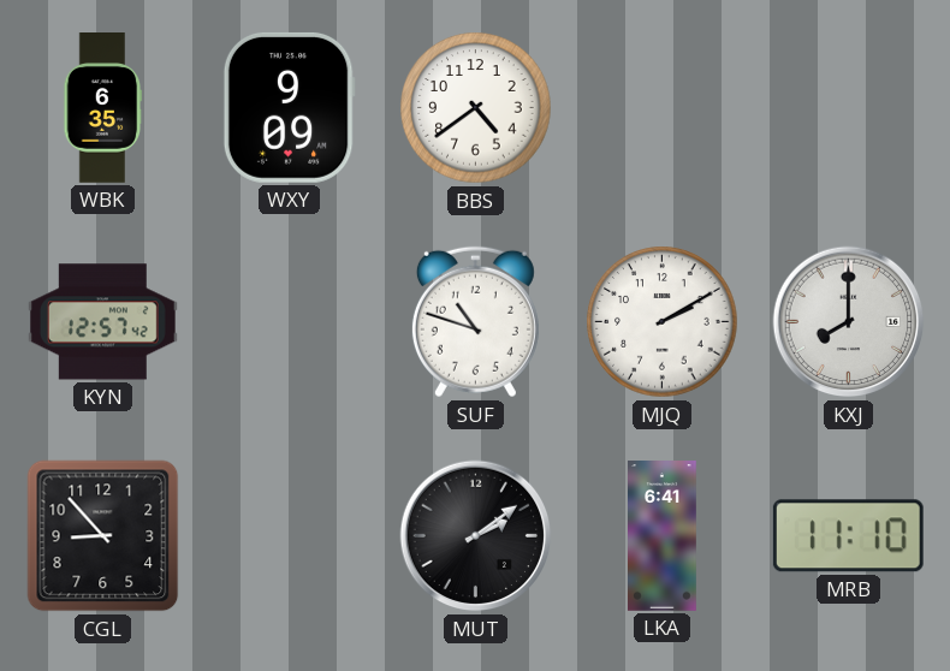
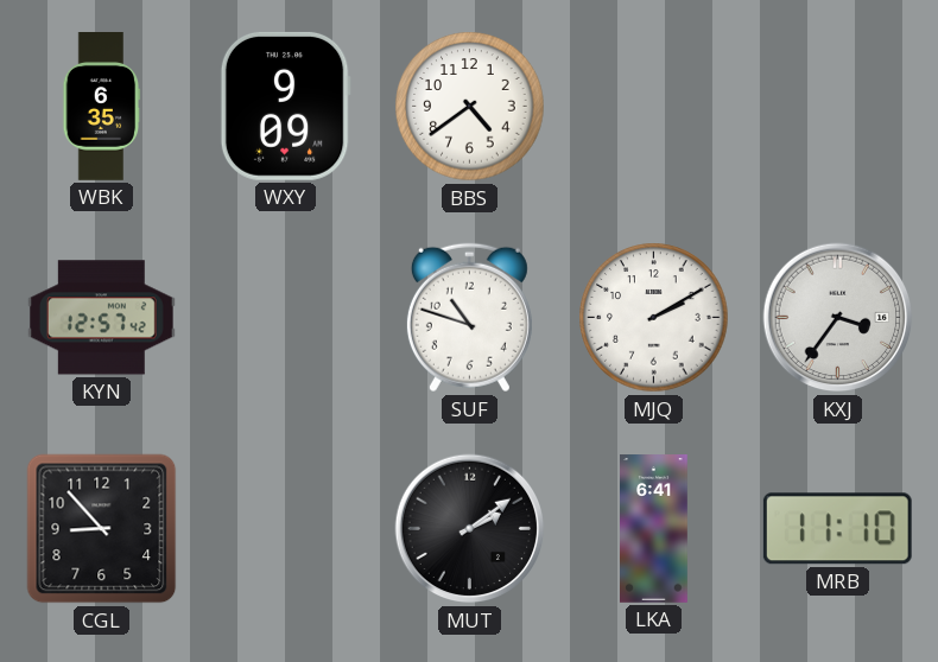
KXJ: 8:00 -> 3:36
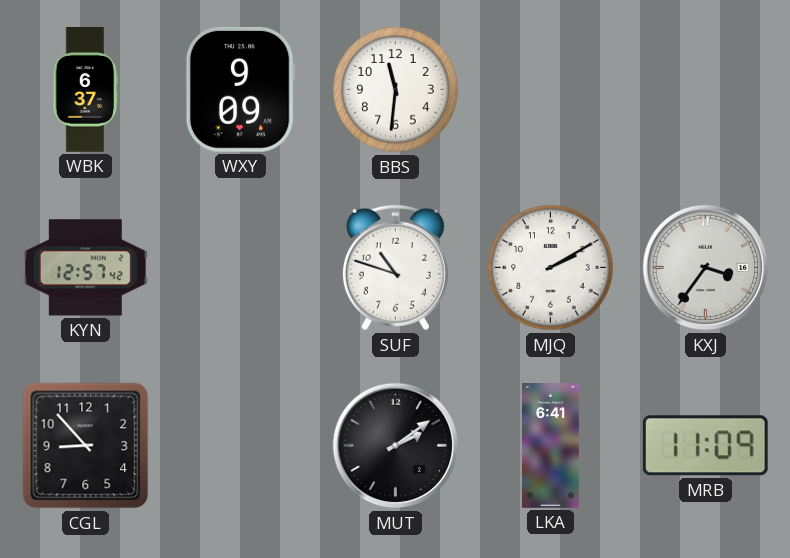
WBK: 6:35 -> 6:37
BBS: 4:39 -> 11:31
MRB: 11:10 -> 11:09
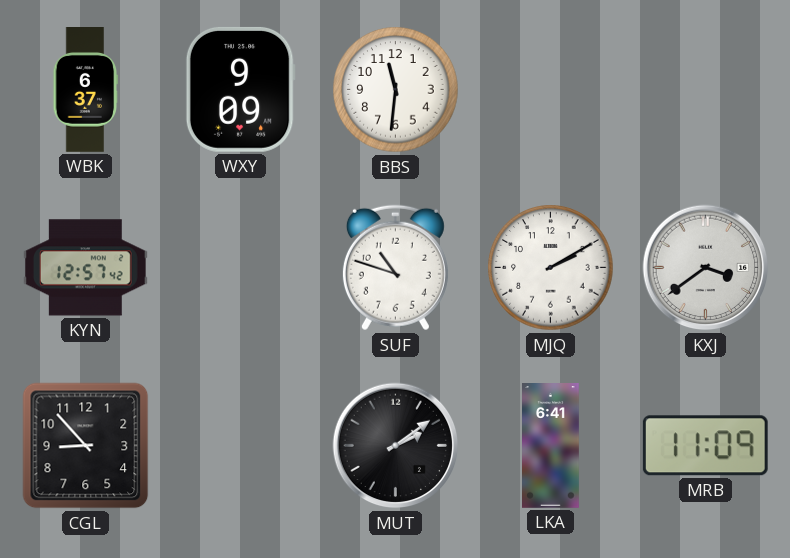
KXJ: 3:36 -> 3:39
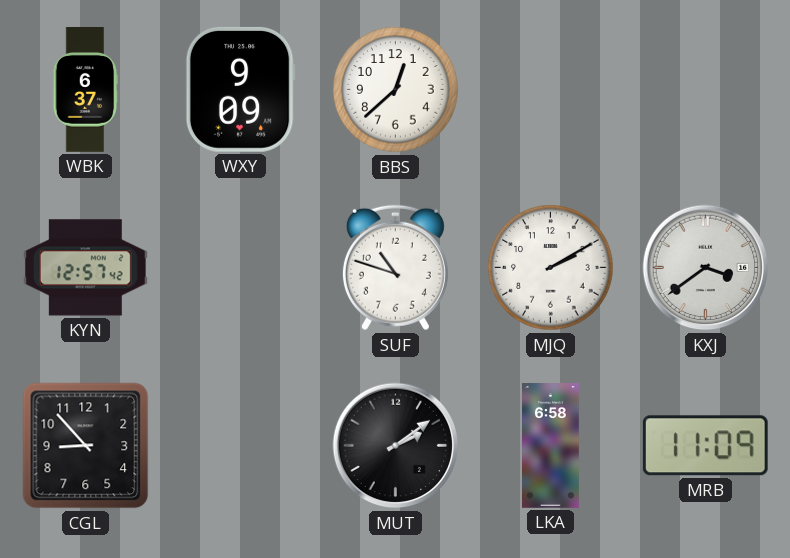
BBS: 11:31 -> 12:38
LKA: 6:41 -> 6:58
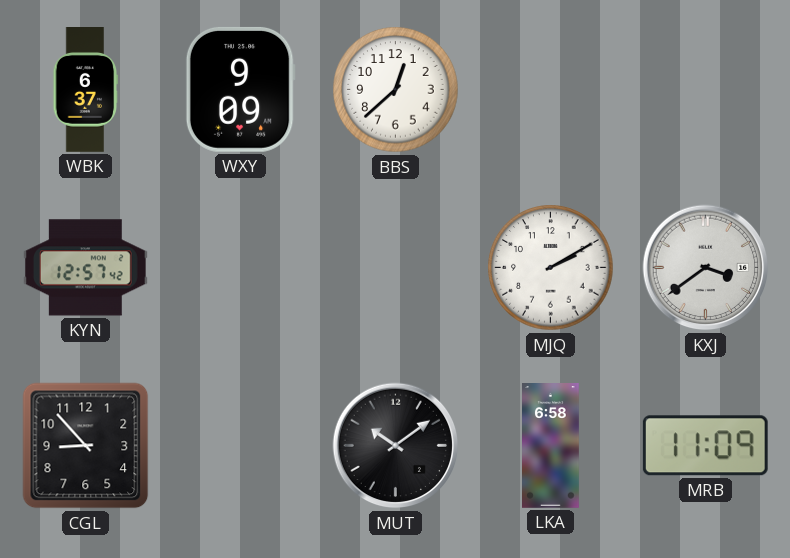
SUF: 10:48 -> none
MUT: 2:09 -> 10:09
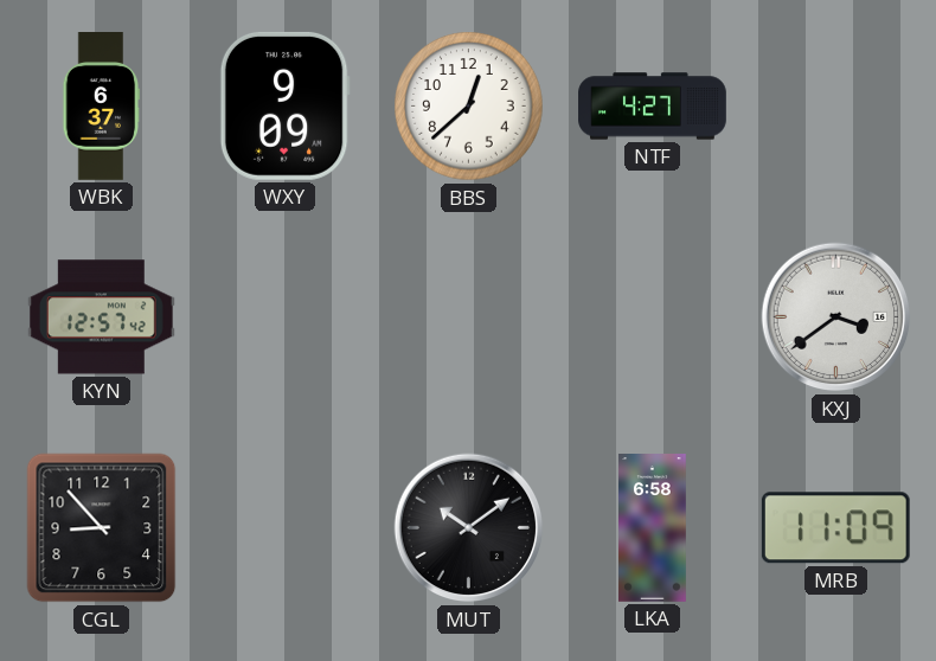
NTF: none -> 4:27
MJQ: 2:10 -> none
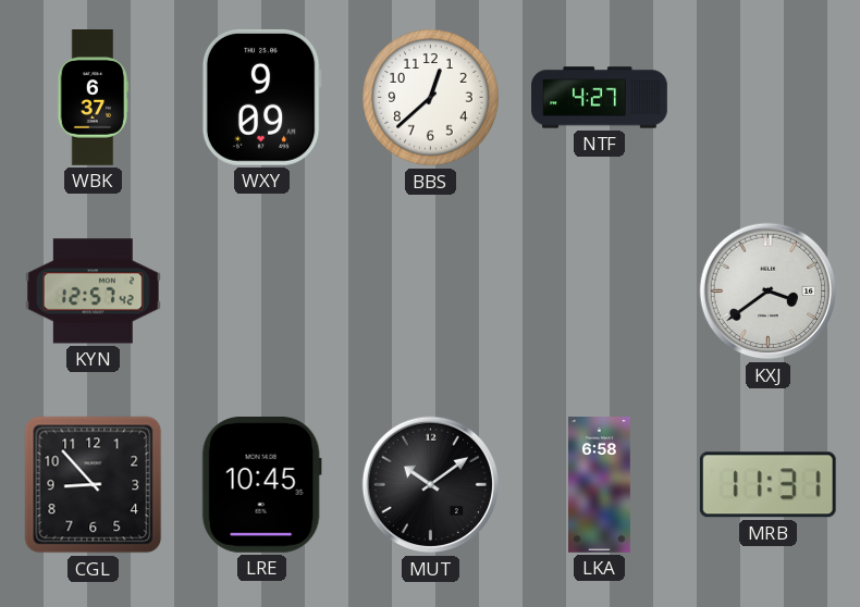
LRE: none -> 10:45
MRB: 11:09 -> 11:31
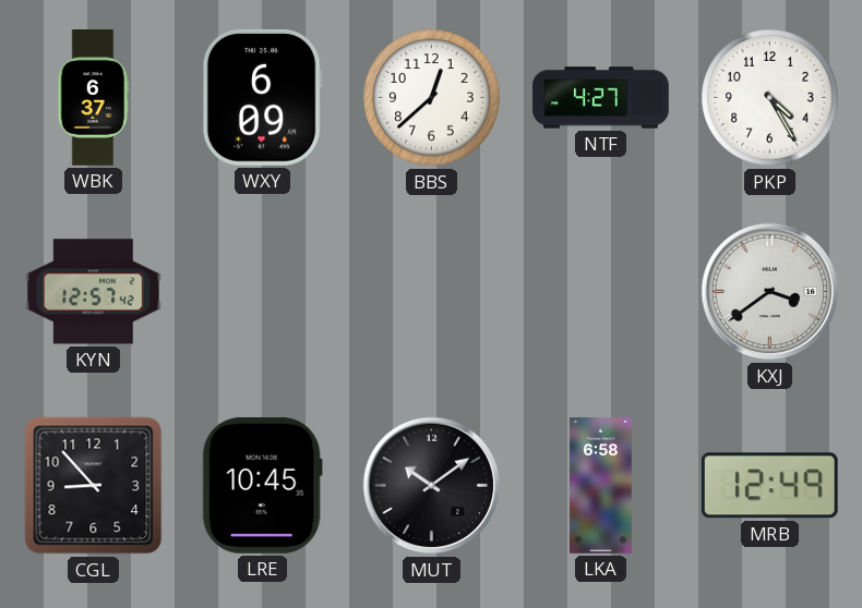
WXY: 9:09 -> 6:09
PKP: none -> 4:25
MRB: 11:31 -> 12:49
